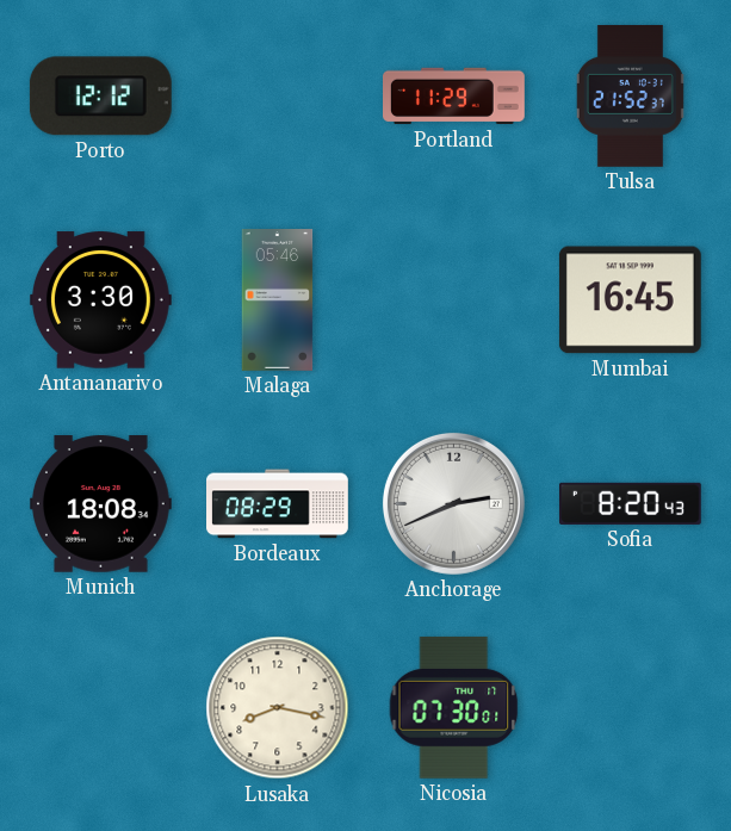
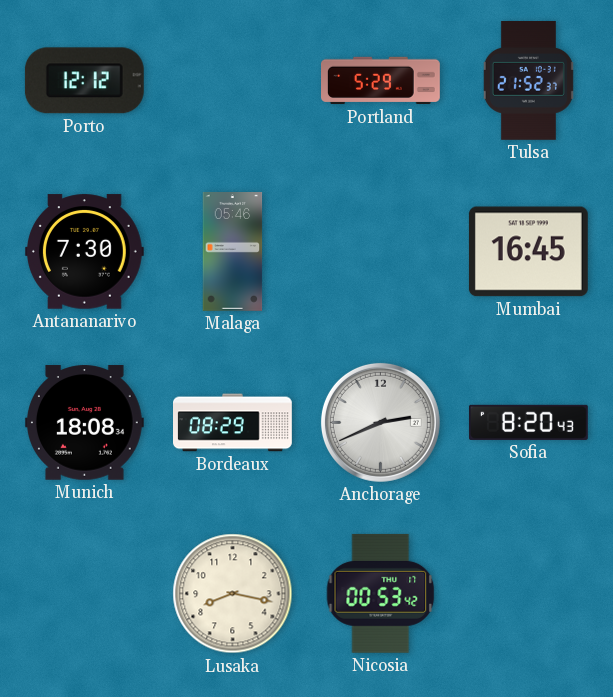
Portland: 11:29 -> 5:29
Antananarivo: 3:30 -> 7:30
Nicosia: 07:30 -> 00:53
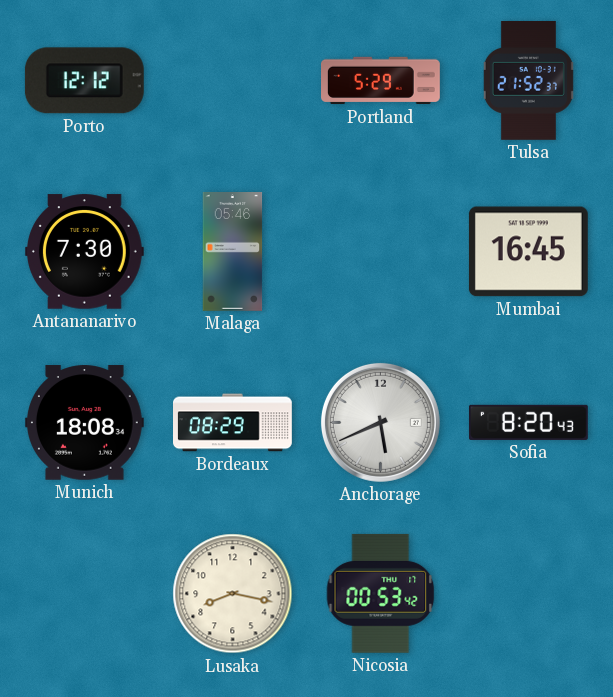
Anchorage: 2:41 -> 5:41
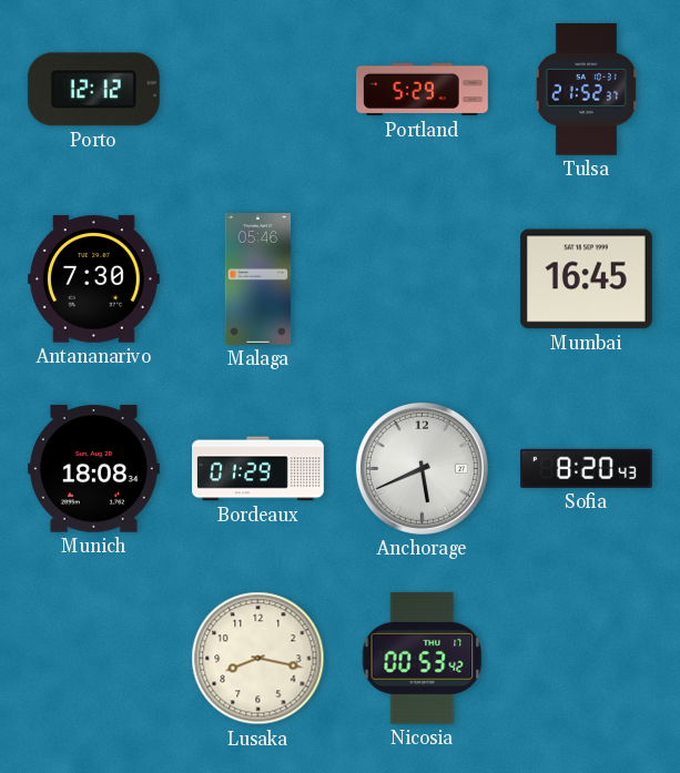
Bordeaux: 08:29 -> 01:29
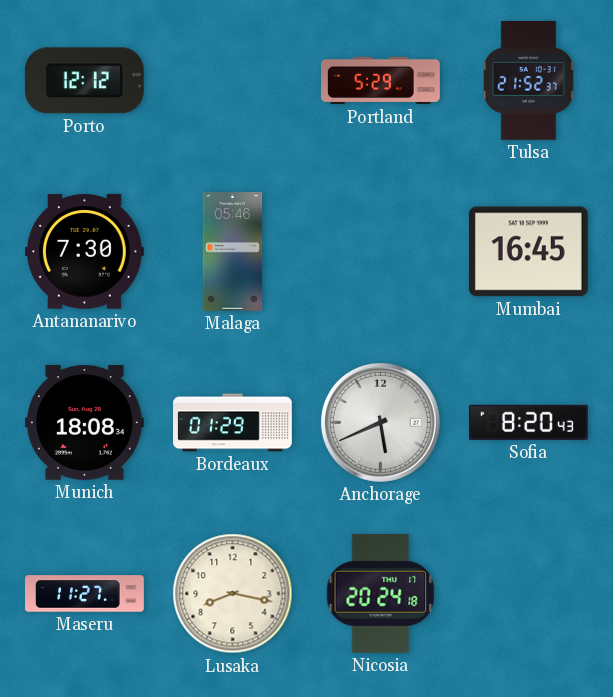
Maseru: none -> 11:27
Nicosia: 00:53 -> 20:24
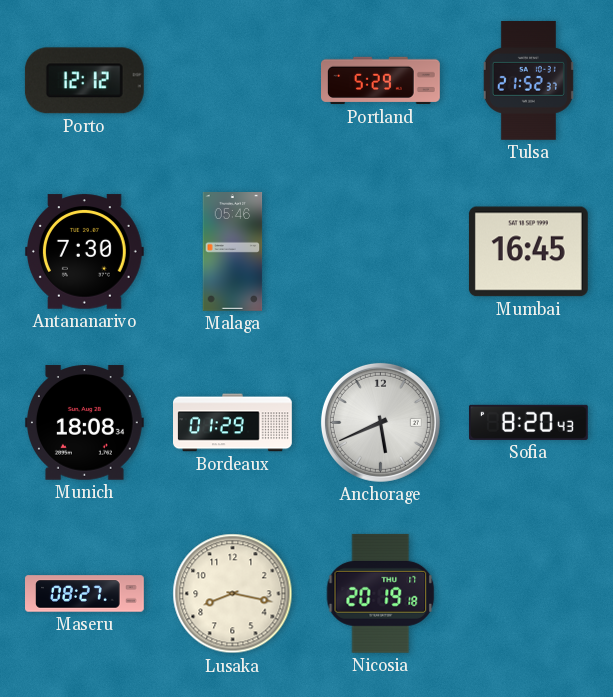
Maseru: 11:27 -> 08:27
Nicosia: 20:24 -> 20:19
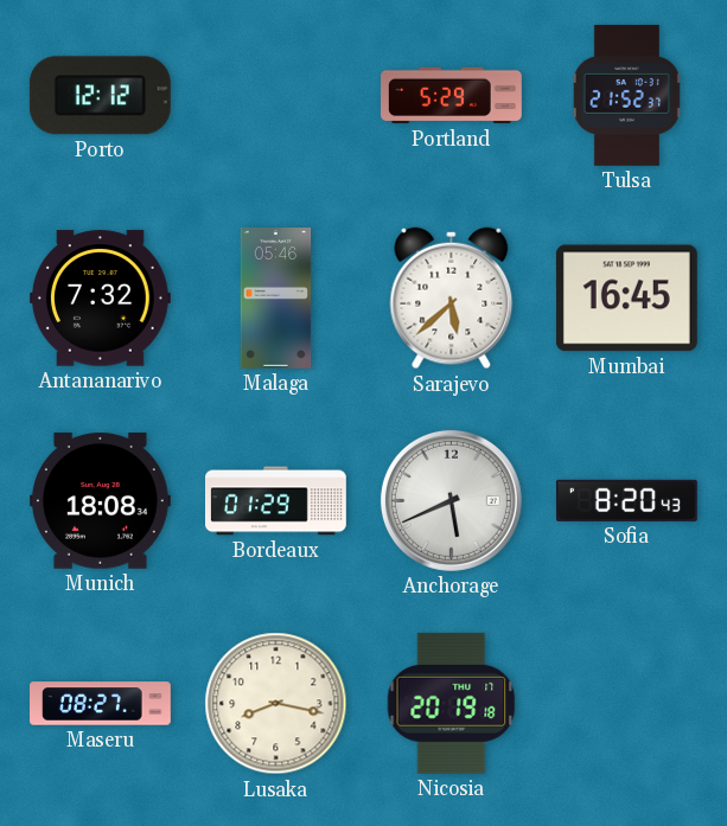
Antananarivo: 7:30 -> 7:32
Sarajevo: none -> 5:38
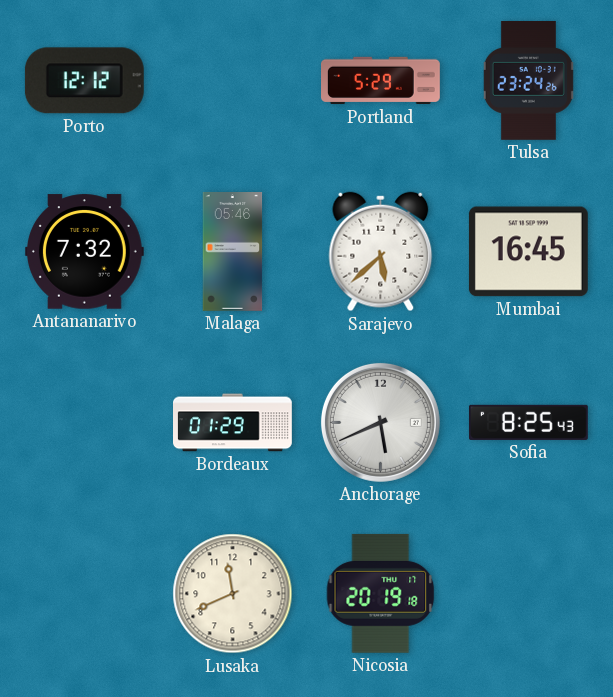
Tulsa: 21:52 -> 23:24
Munich: 18:08 -> none
Sofia: 8:20 -> 8:25
Maseru: 08:27 -> none
Lusaka: 8:17 -> 11:41
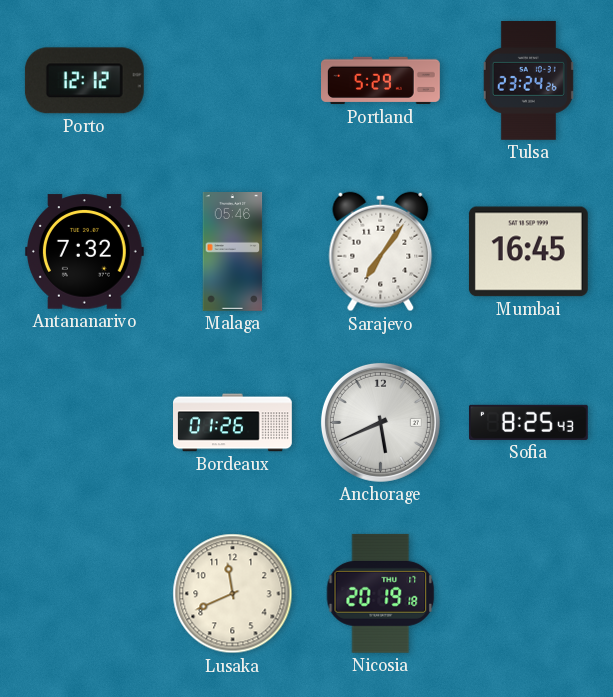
Sarajevo: 5:38 -> 7:06
Bordeaux: 01:29 -> 01:26
